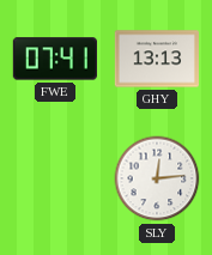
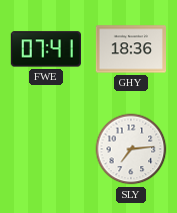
GHY: 13:13 -> 18:36
SLY: 12:14 -> 7:14
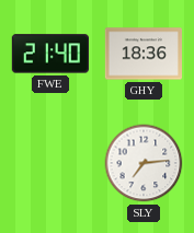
FWE: 07:41 -> 21:40
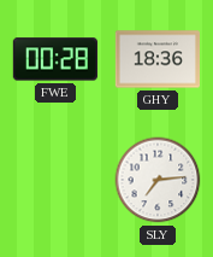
FWE: 21:40 -> 00:28
